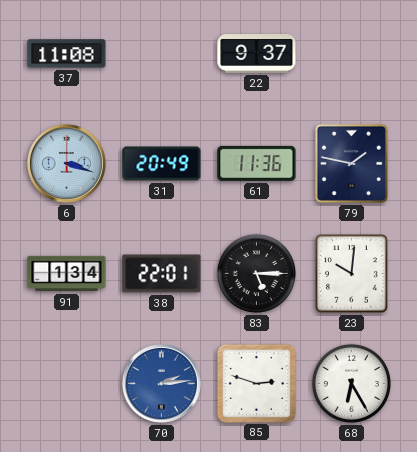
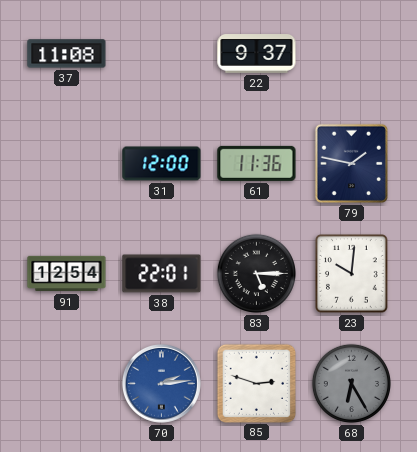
6: 3:18 -> none
31: 20:49 -> 12:00
91: 1:34 -> 12:54
68 dial: white -> grey
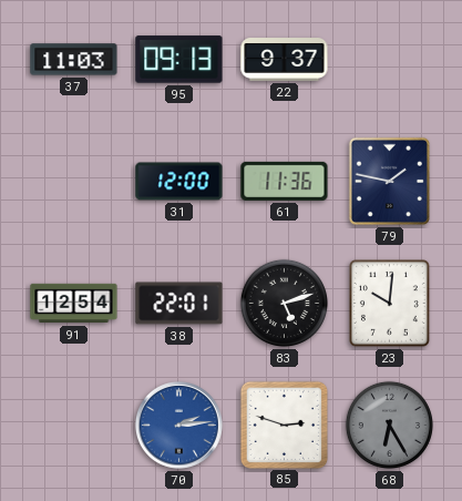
37: 11:08 -> 11:03
95: none -> 09:13
83: 5:15 -> 5:12
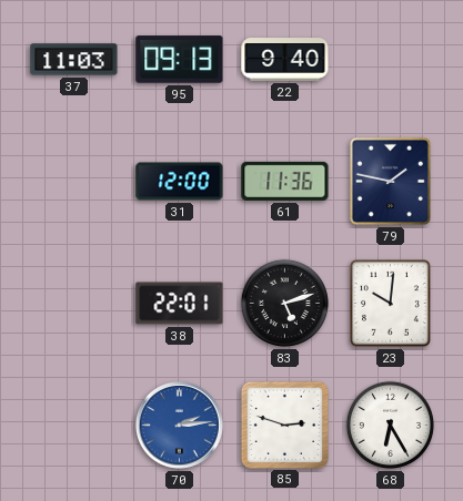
22: 9:37 -> 9:40
91: 12:54 -> none
68 dial: grey -> white
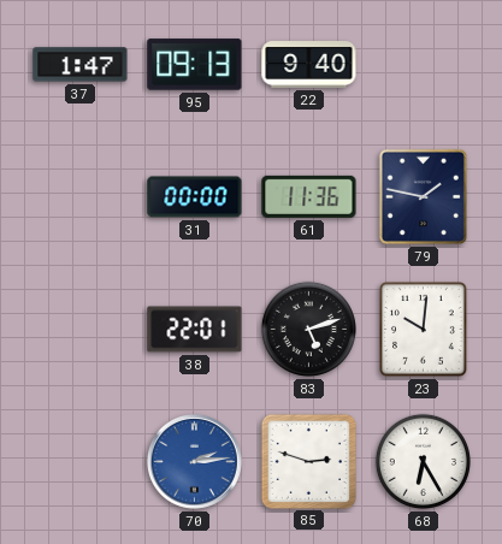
37: 11:03 -> 1:47
31: 12:00 -> 00:00
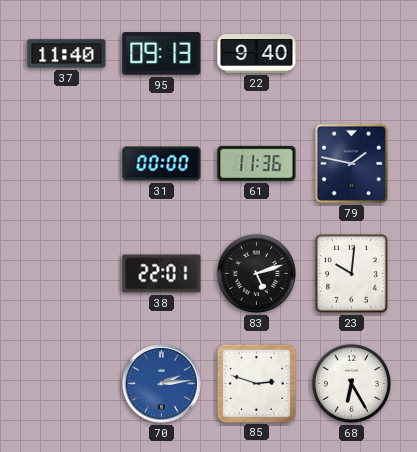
37: 1:47 -> 11:40
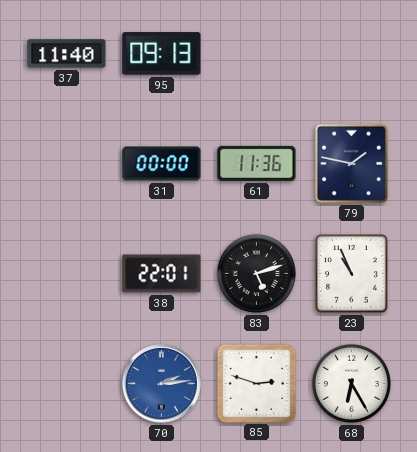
22: 9:40 -> none
23: 10:01 -> 10:56
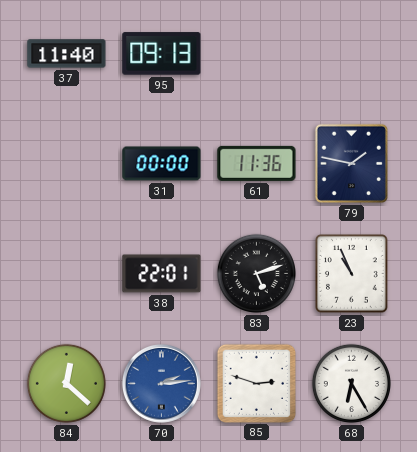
84: none -> 12:22
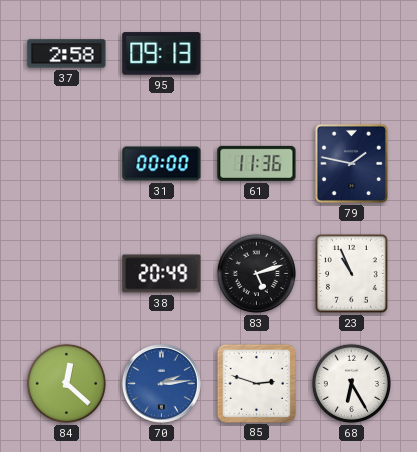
37: 11:40 -> 2:58
38: 22:01 -> 20:49
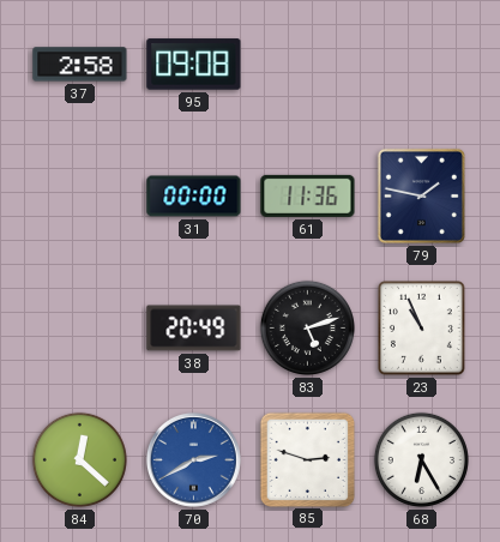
95: 09:13 -> 09:08
70: 2:14 -> 2:40
